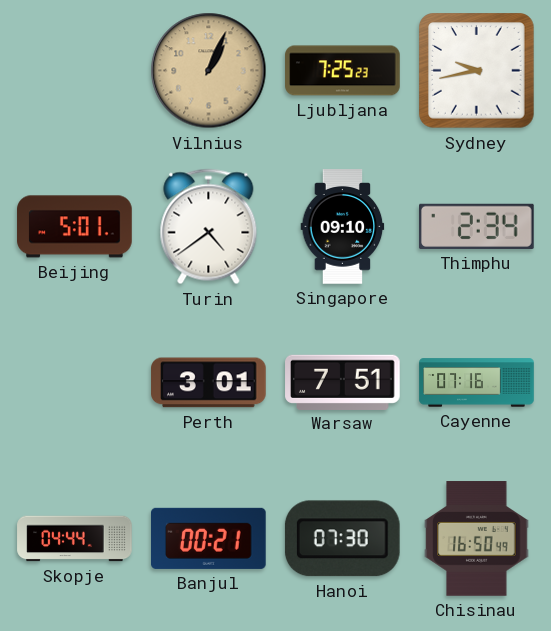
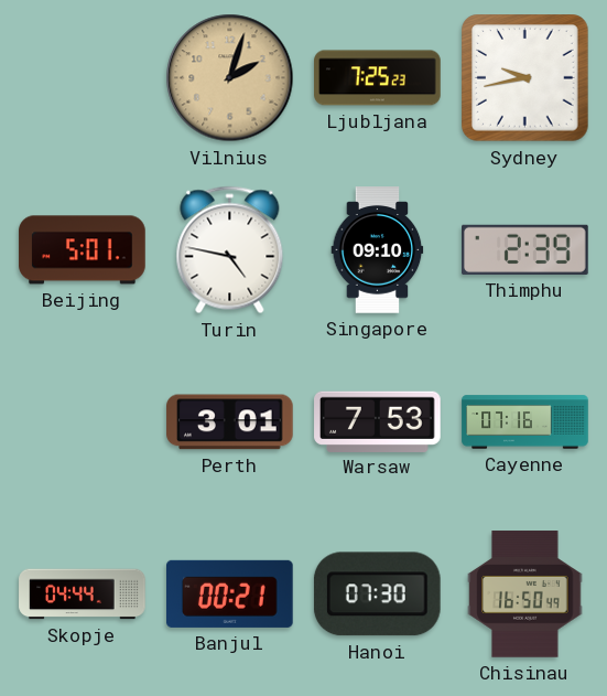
Vilnius: 1:04 -> 2:03
Turin: 4:39 -> 4:47
Thimphu: 2:34 -> 2:39
Warsaw: 7:51 -> 7:53
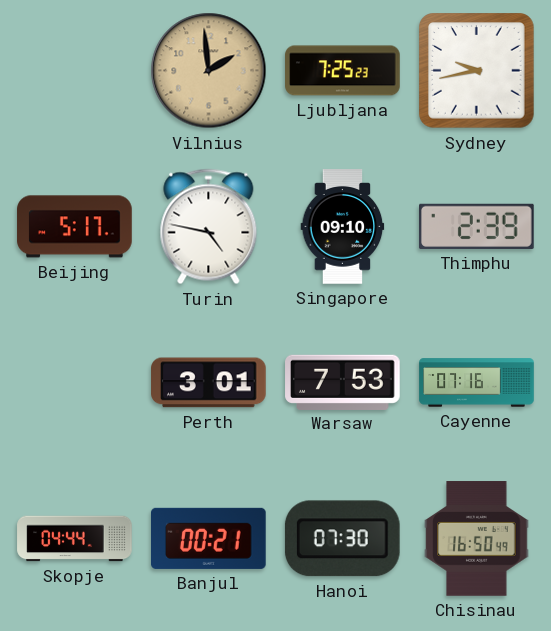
Vilnius: 2:03 -> 1:59
Beijing: 5:01 -> 5:17
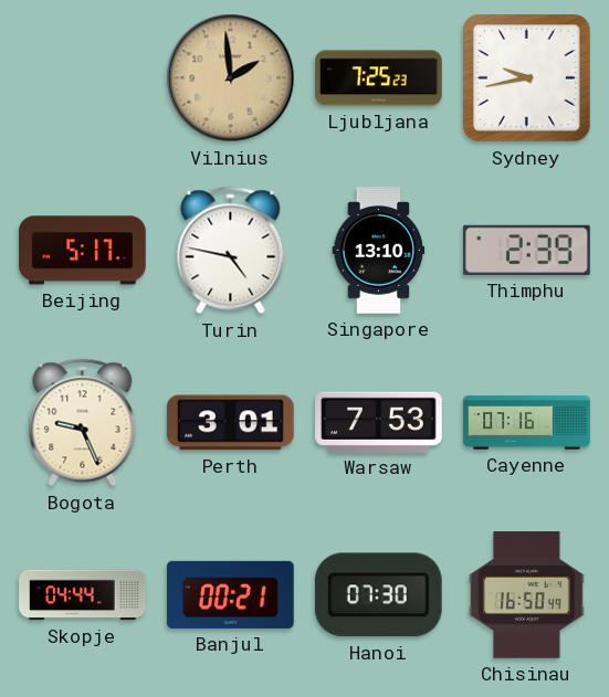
Singapore: 09:10 -> 13:10
Bogota: none -> 9:26
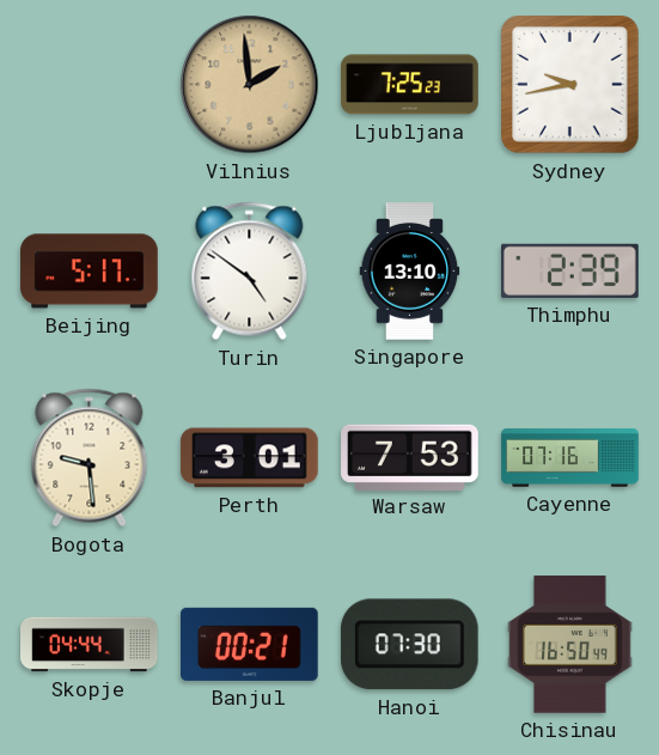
Turin: 4:47 -> 4:51
Bogota: 9:26 -> 9:29
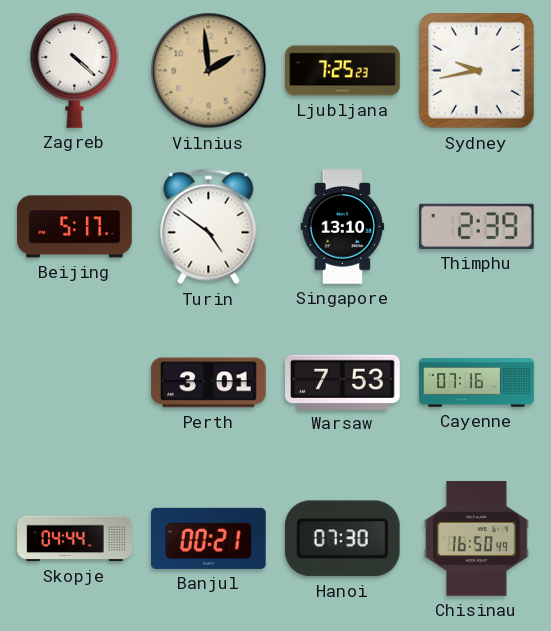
Zagreb: none -> 4:22
Bogota: 9:29 -> none
